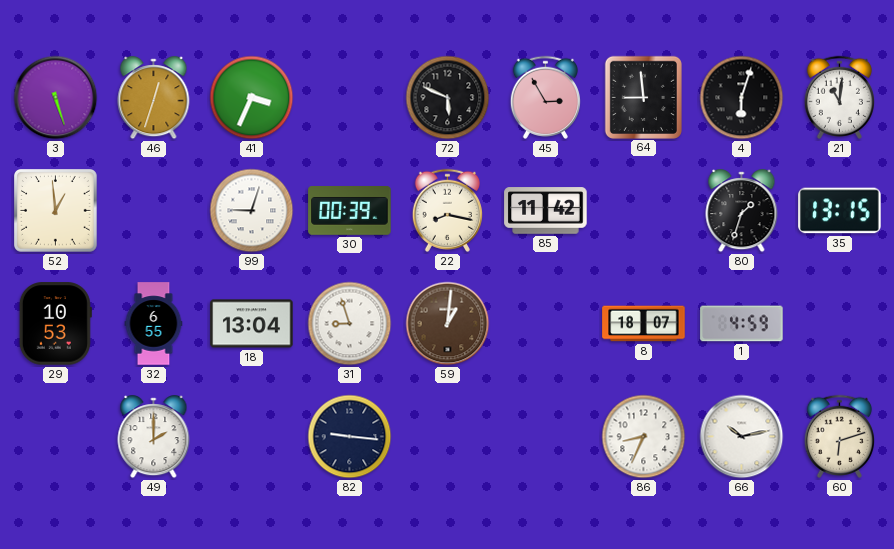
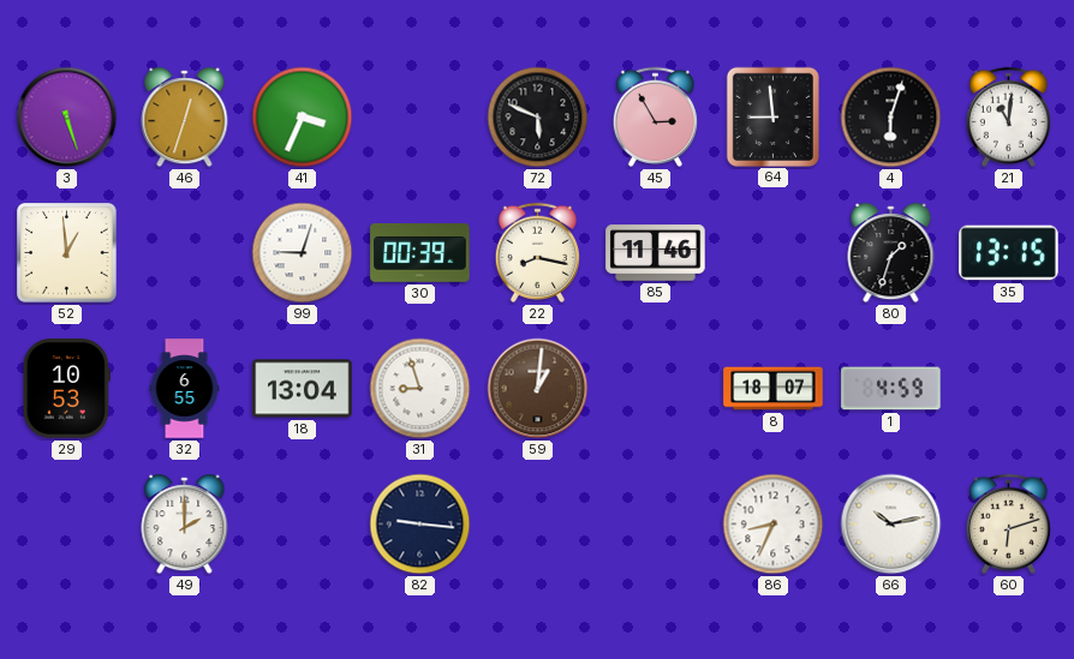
85: 11:42 -> 11:46
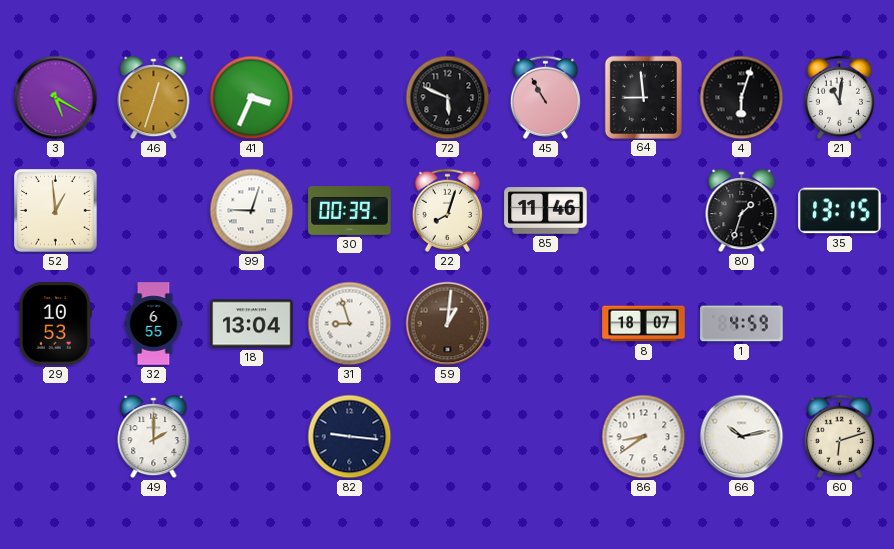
3: 5:27 -> 5:20
45: 2:55 -> 10:55
22: 8:17 -> 8:03
86: 8:34 -> 8:39
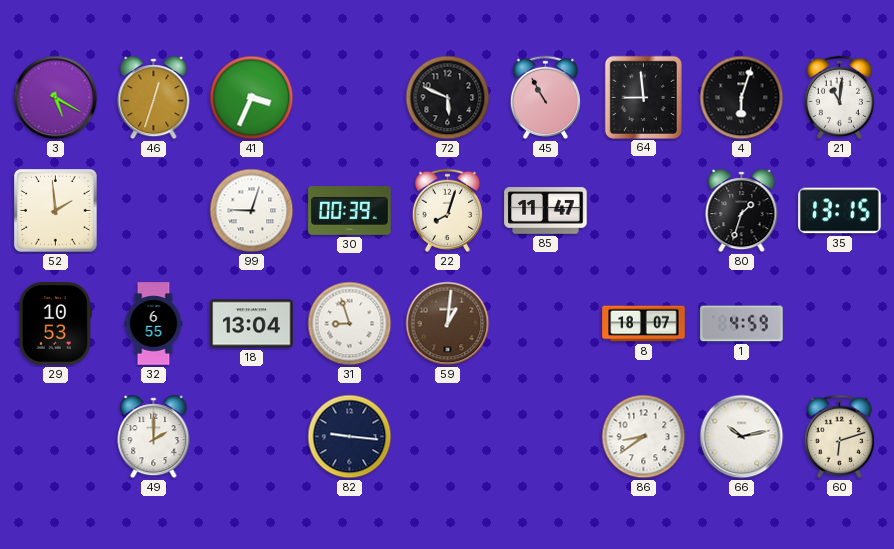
52: 12:59 -> 1:59
85: 11:46 -> 11:47
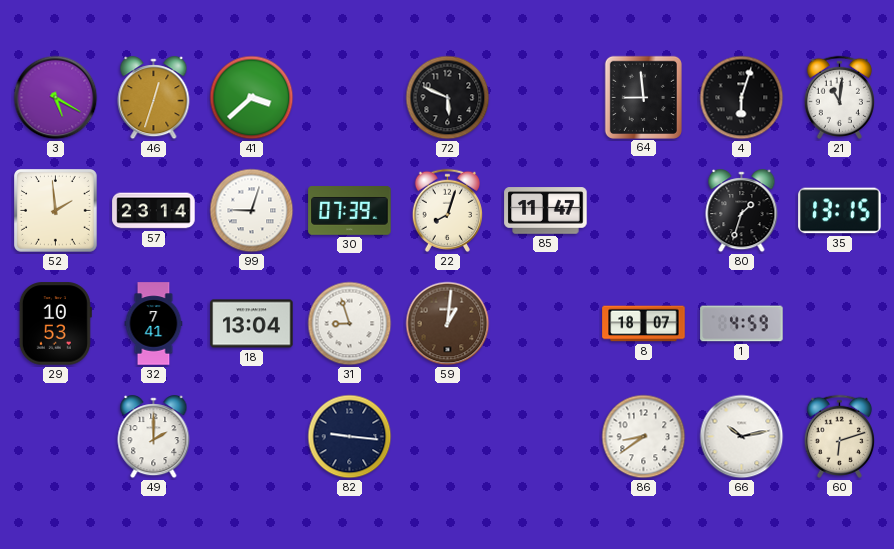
41: 3:34 -> 3:38
45: 10:55 -> none
57: none -> 23:14
30: 00:39 -> 07:39
32: 6:55 -> 7:41
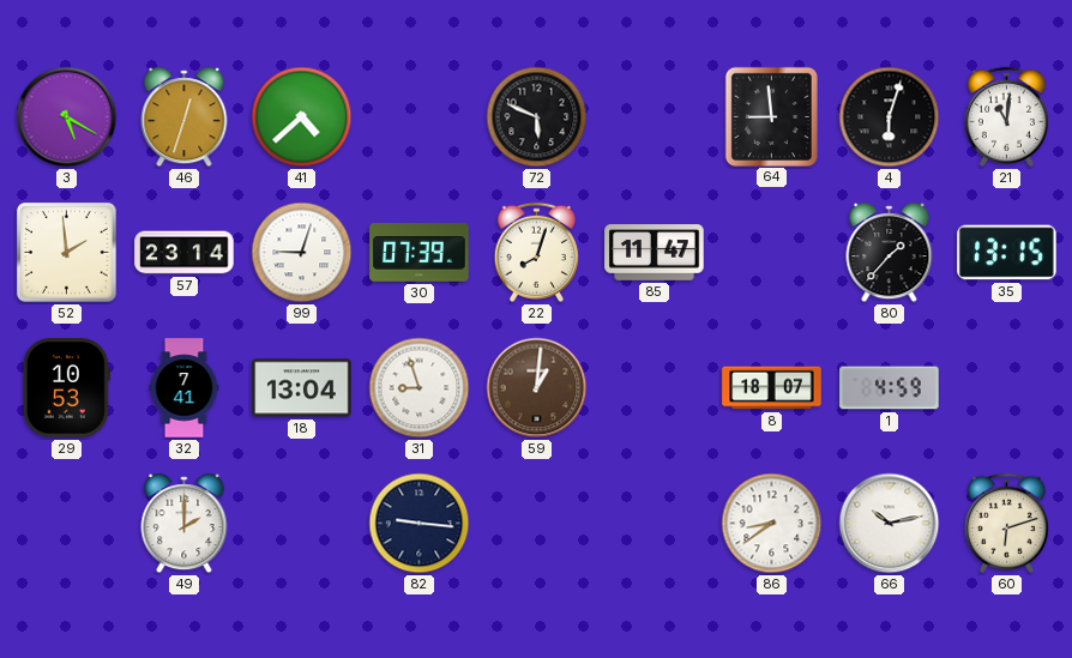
41: 3:38 -> 4:38
80: 1:33 -> 1:37
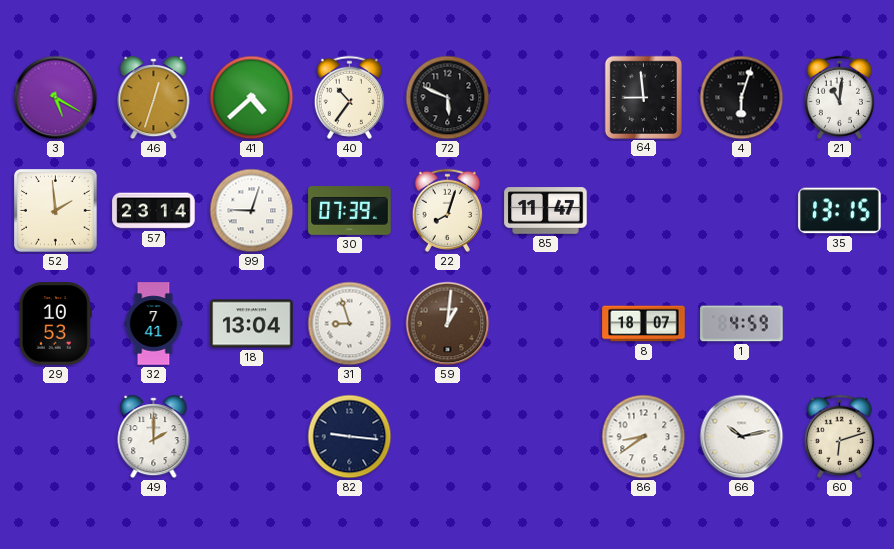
40: none -> 10:36
80: 1:37 -> none
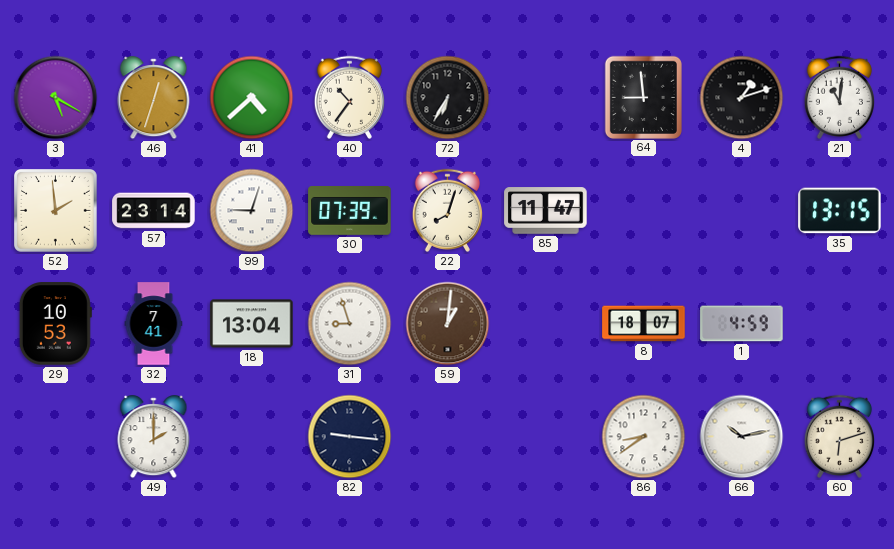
72: 5:49 -> 6:35
4: 6:03 -> 1:12
